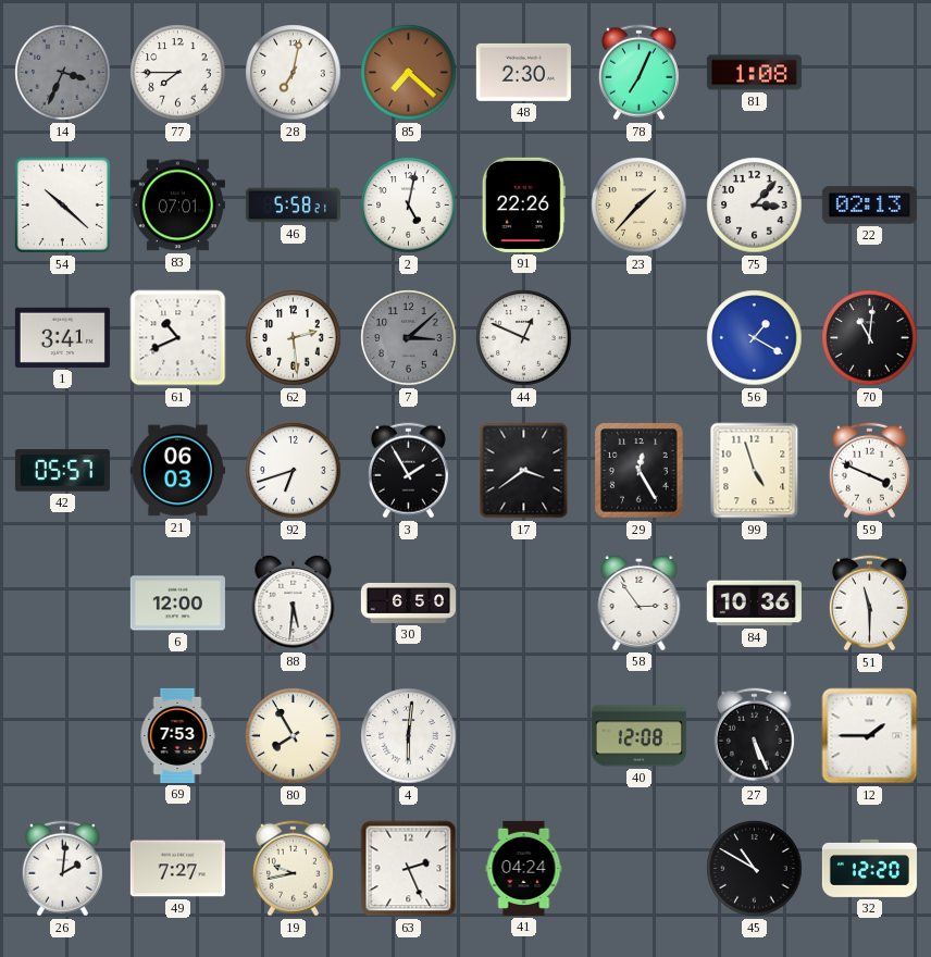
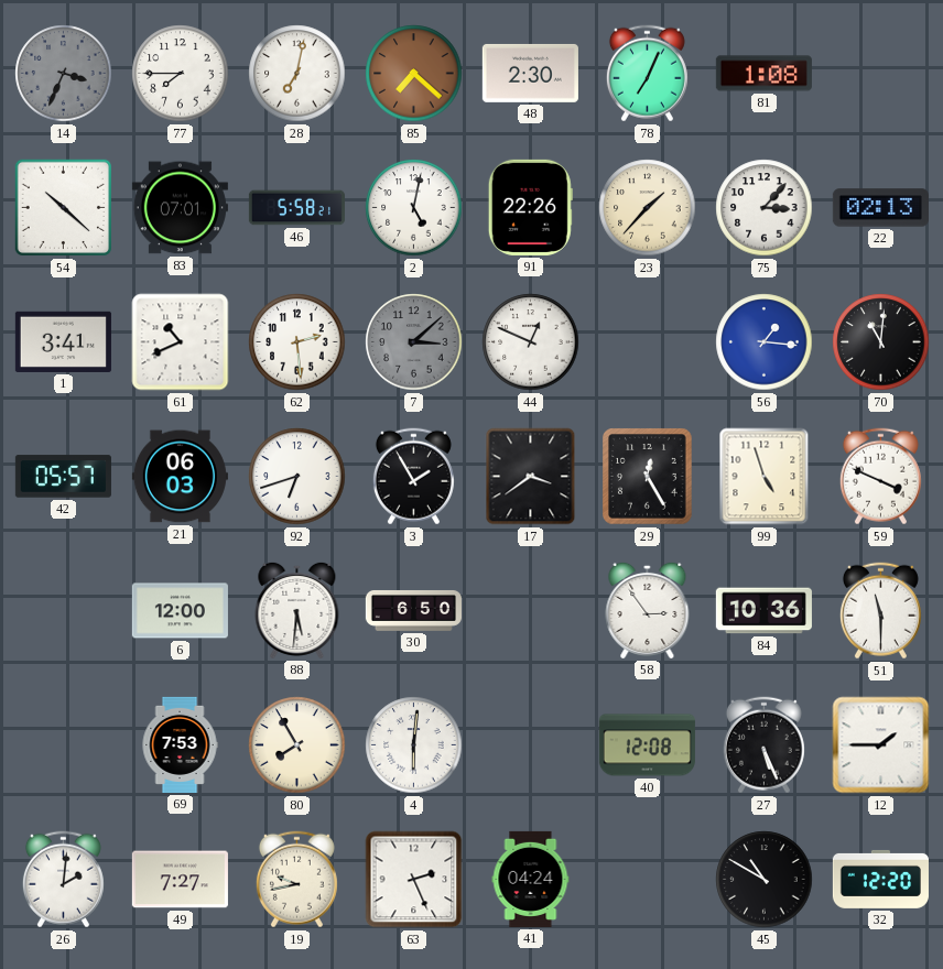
56: 1:20 -> 1:16
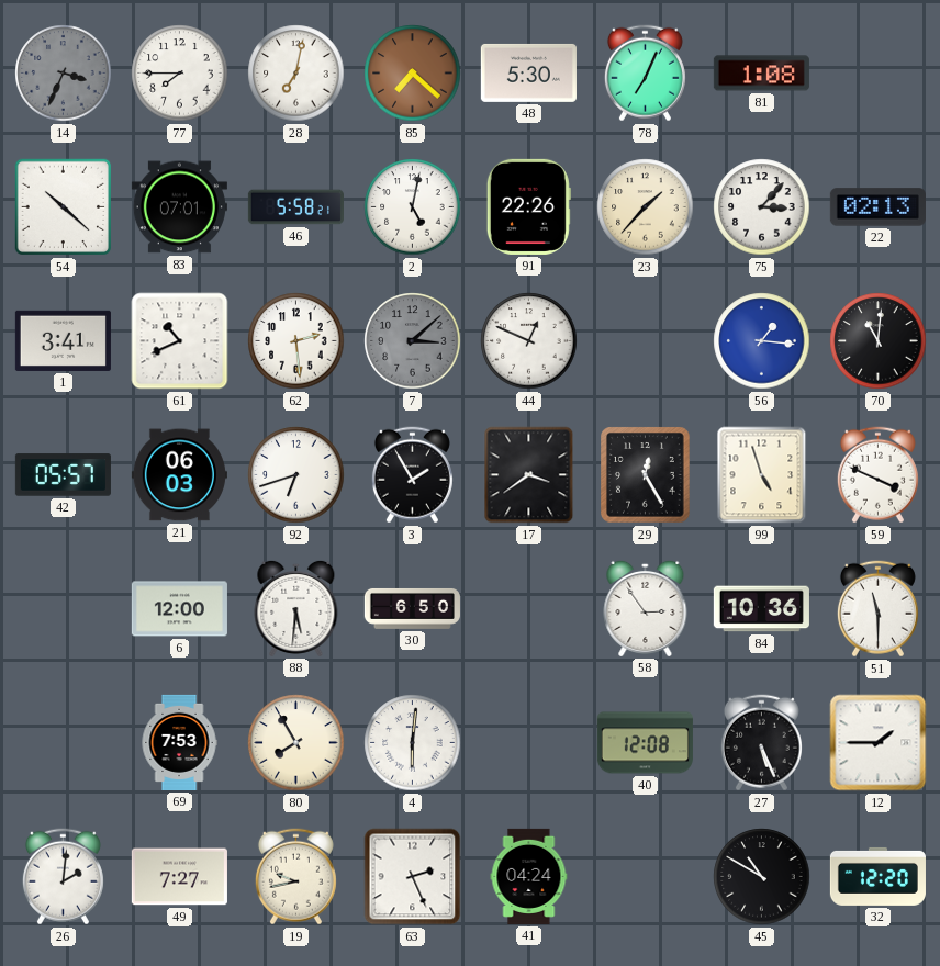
48: 2:30 -> 5:30
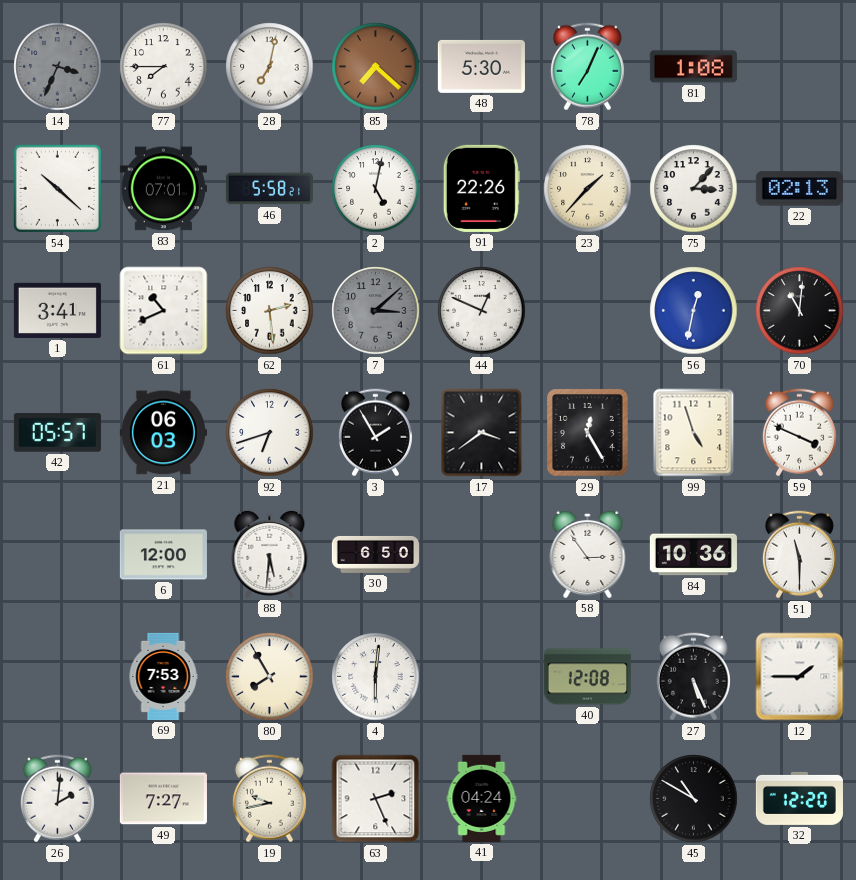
56: 1:16 -> 12:32
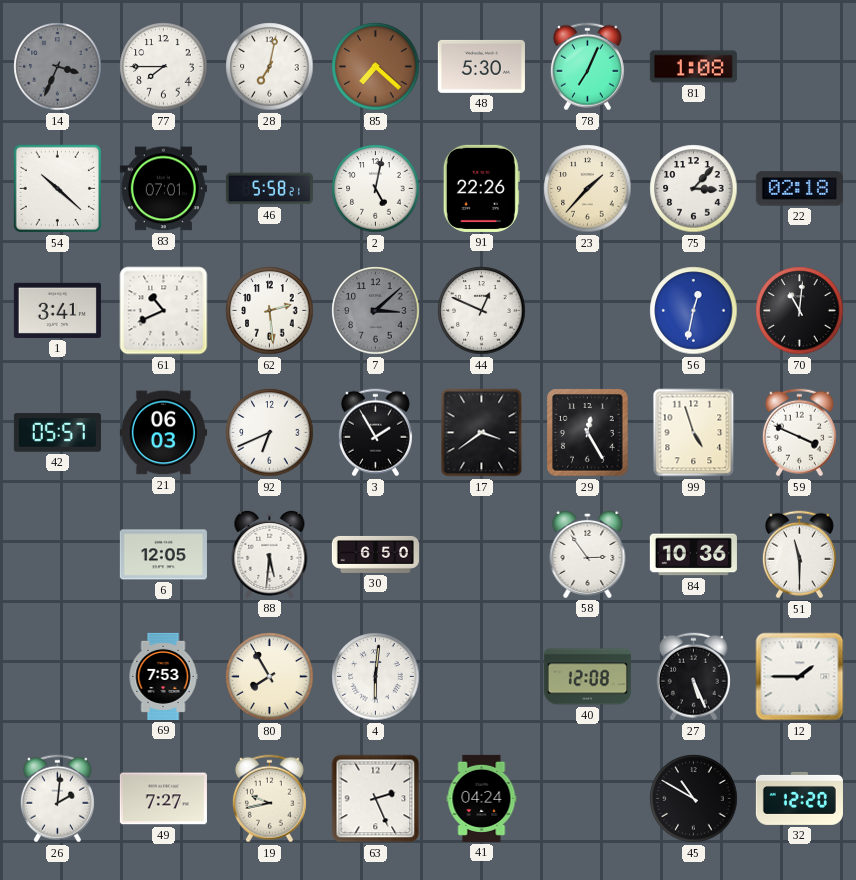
22: 02:13 -> 02:18
92: 6:42 -> 6:41
6: 12:00 -> 12:05
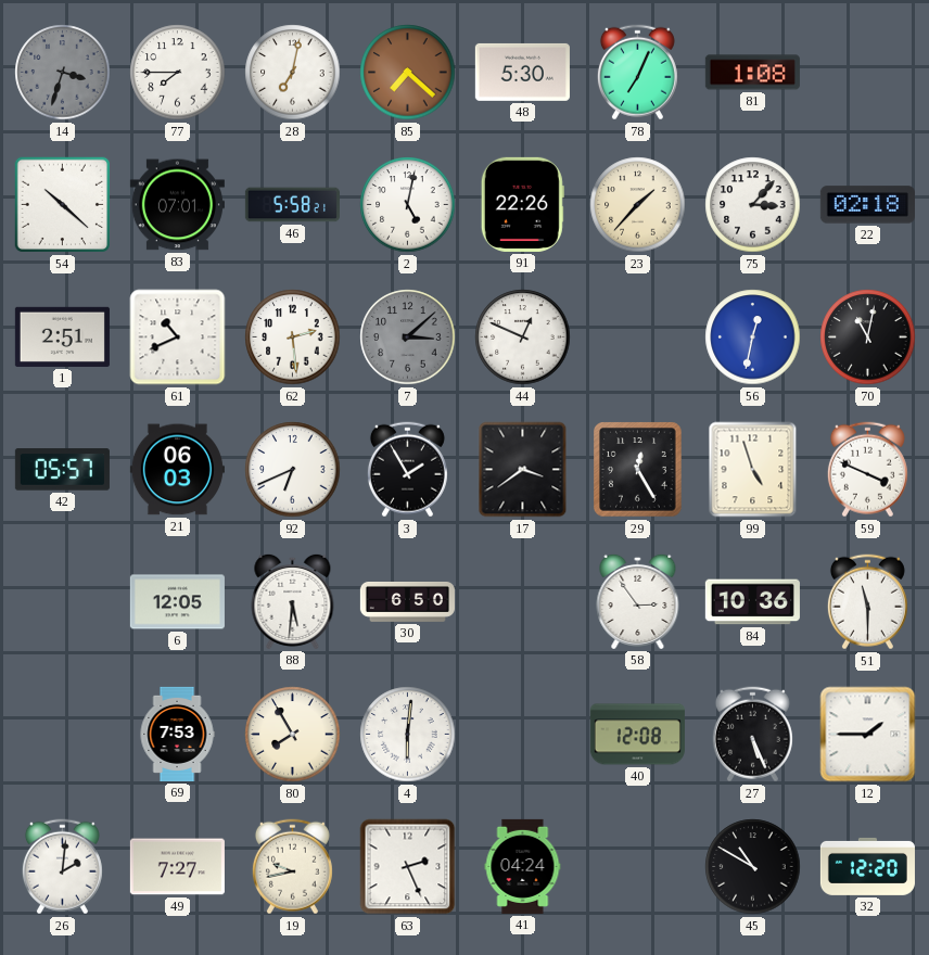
14: 3:34 -> 3:33
1: 3:41 -> 2:51
70: 11:01 -> 11:02
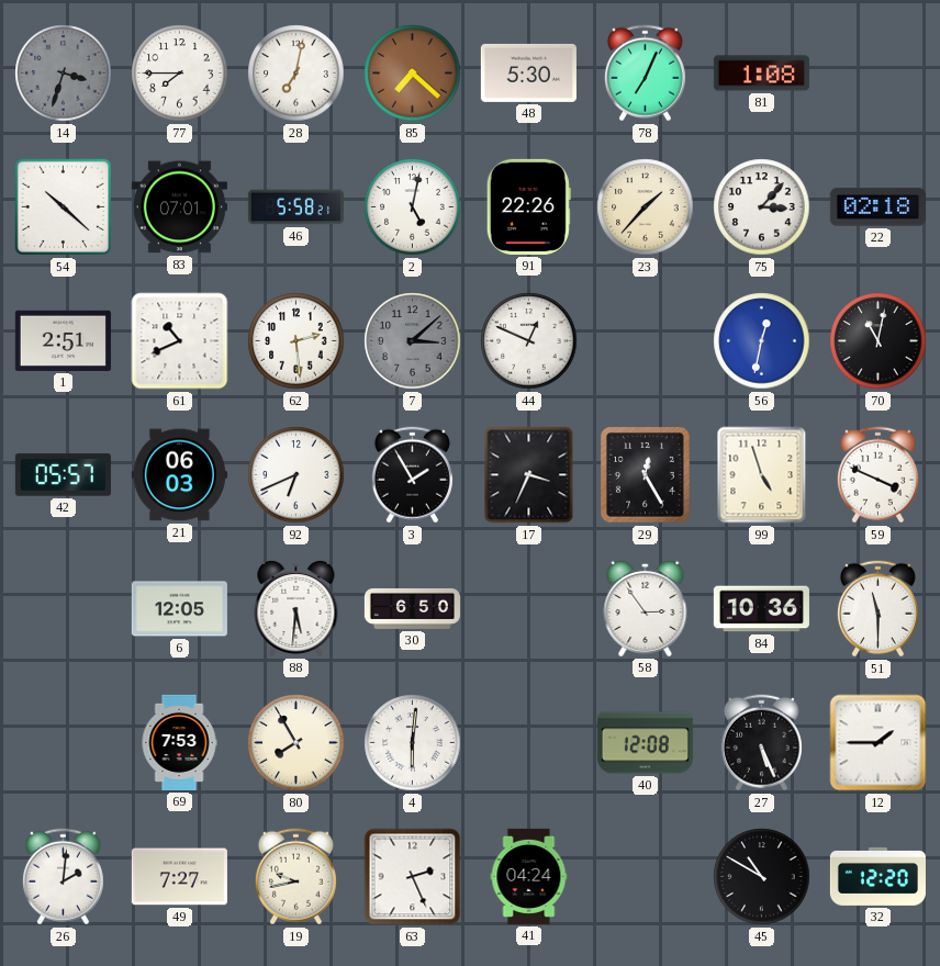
17: 3:39 -> 3:34
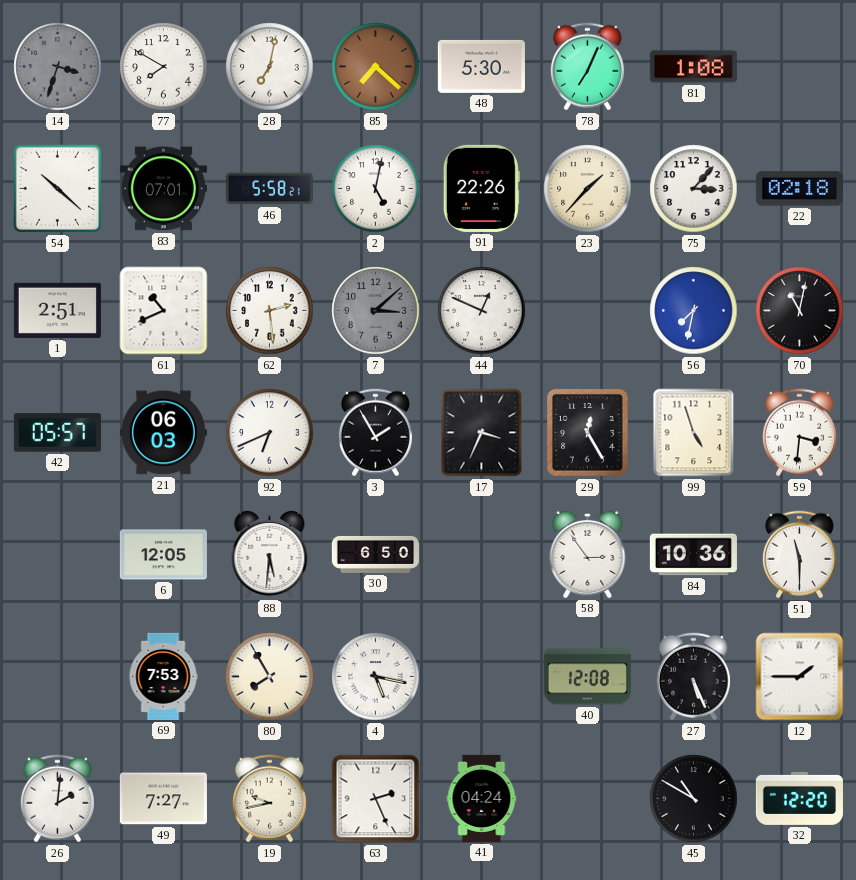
77: 7:45 -> 7:50
56: 12:32 -> 7:32
59: 3:49 -> 3:31
4: 6:01 -> 5:17
